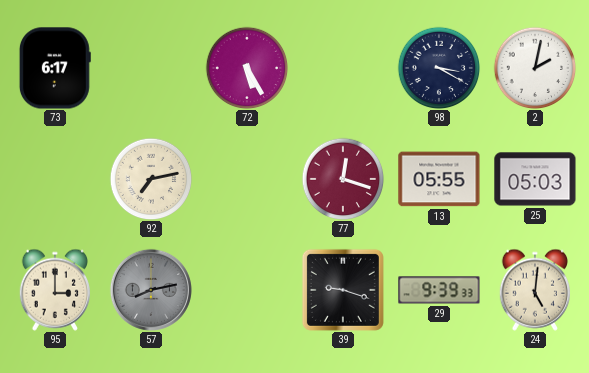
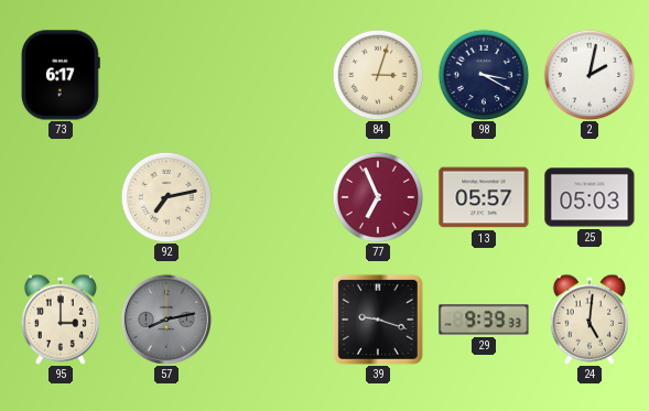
72: 5:25 -> none
84: none -> 3:03
77: 12:18 -> 6:56
13: 05:55 -> 05:57
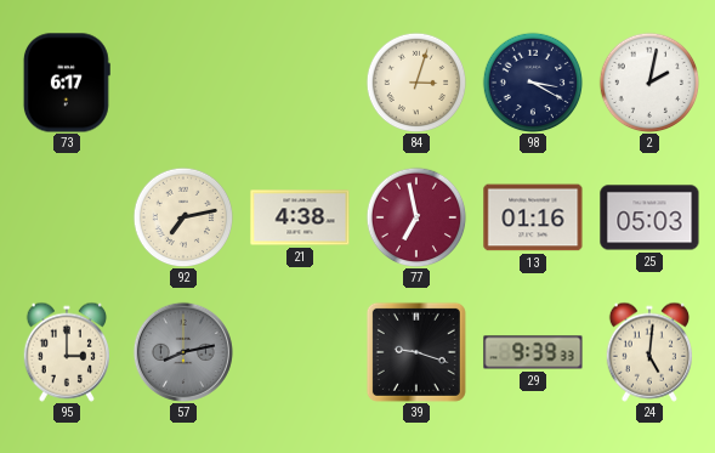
21: none -> 4:38
77: 6:56 -> 6:58
13: 05:57 -> 01:16
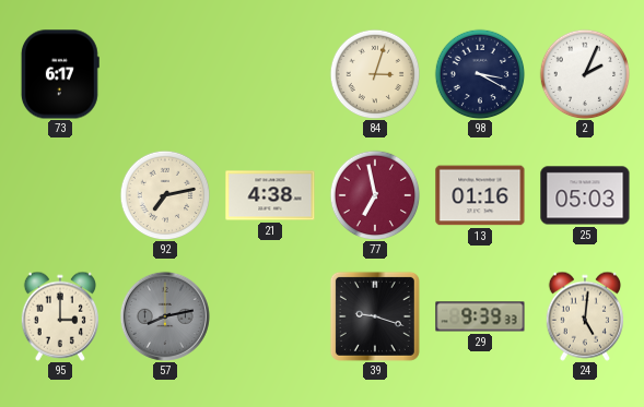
2: 2:02 -> 2:04
